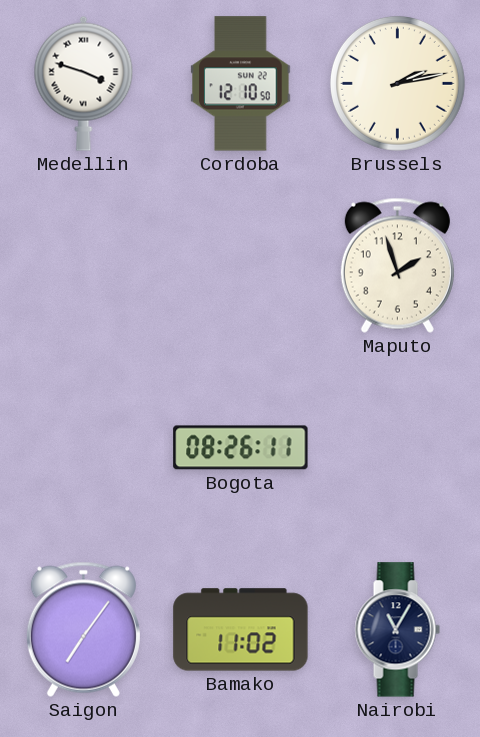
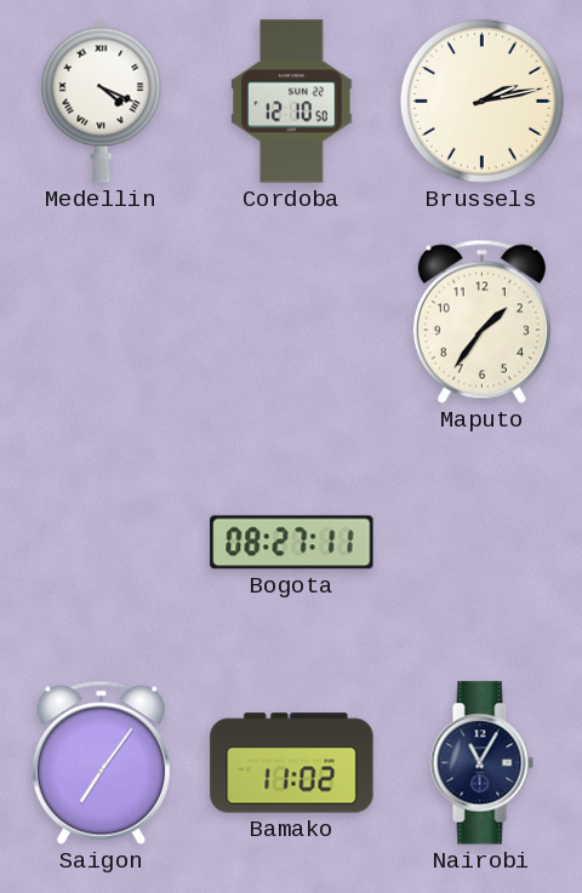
Medellin: 3:48 -> 4:19
Maputo: 1:57 -> 1:36
Bogota: 08:26 -> 08:27
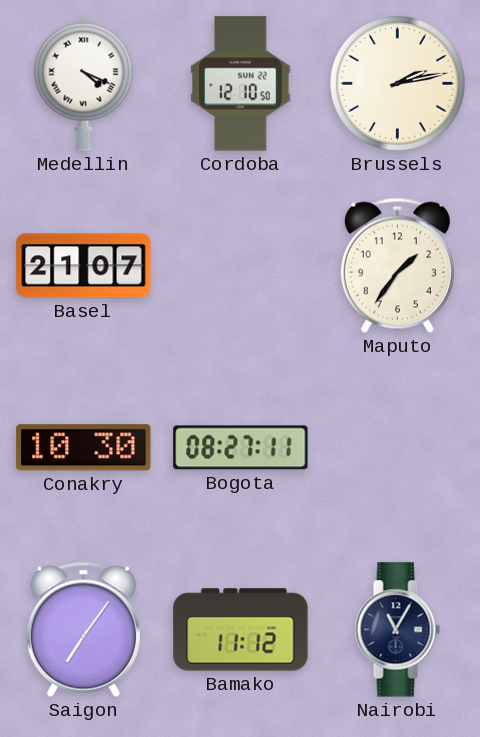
Basel: none -> 21:07
Conakry: none -> 10:30
Bamako: 11:02 -> 11:12
